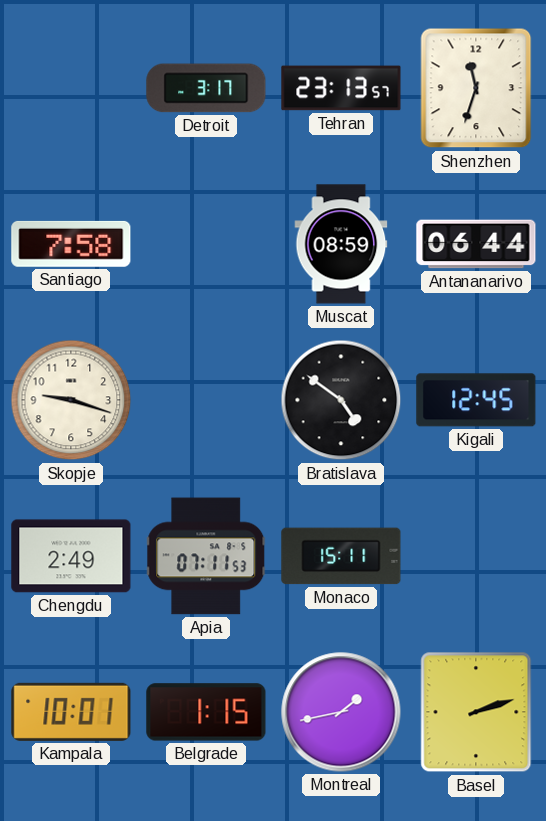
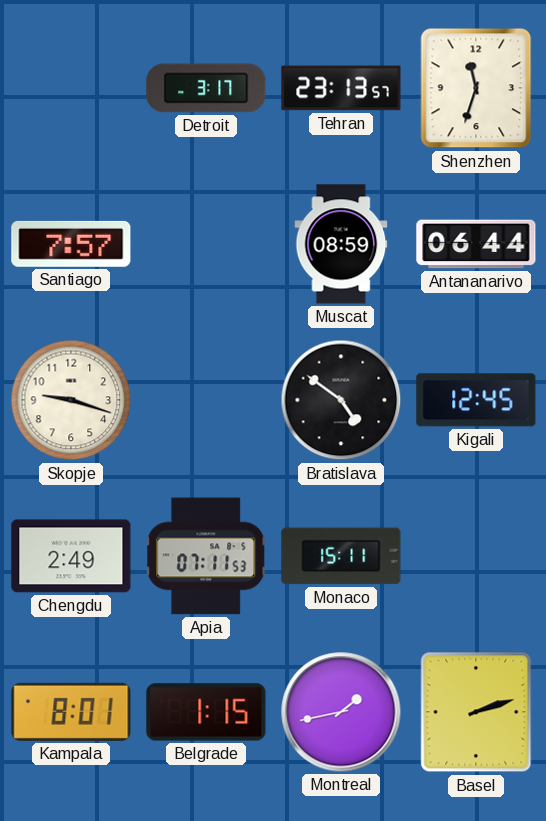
Santiago: 7:58 -> 7:57
Kampala: 10:01 -> 8:01
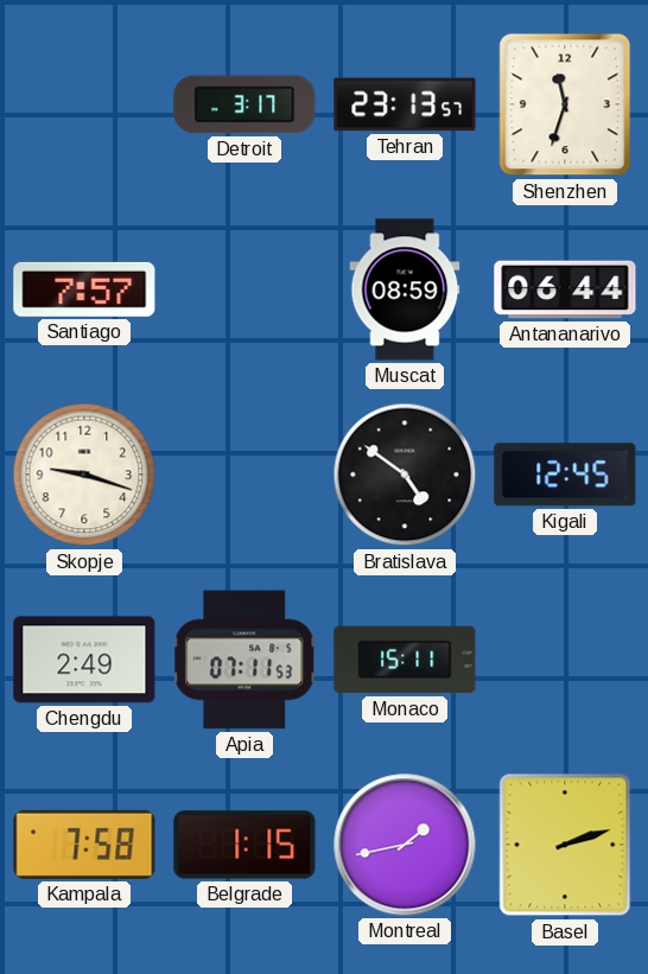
Kampala: 8:01 -> 7:58
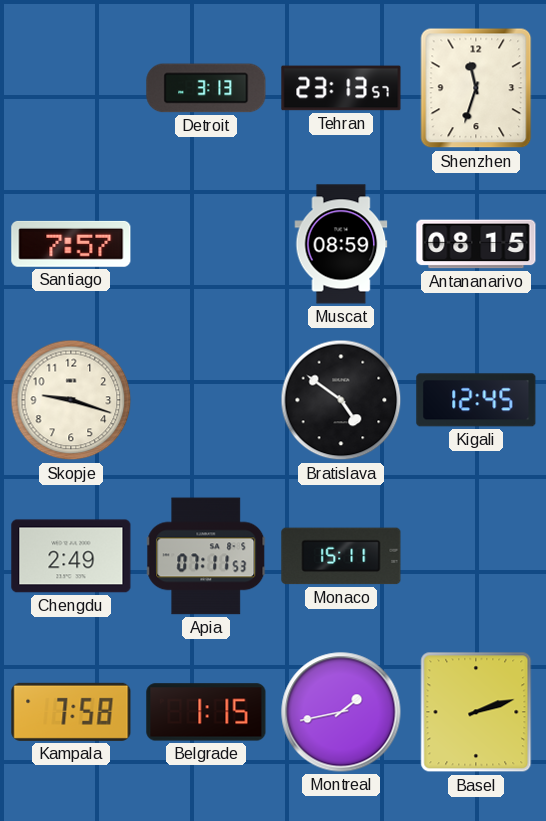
Detroit: 3:17 -> 3:13
Antananarivo: 06:44 -> 08:15
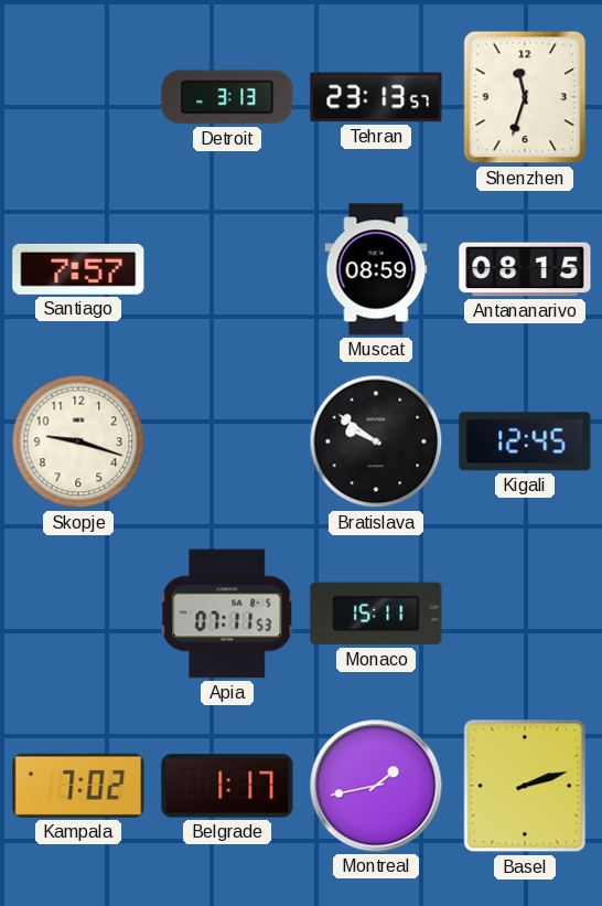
Bratislava: 4:51 -> 9:51
Chengdu: 2:49 -> none
Kampala: 7:58 -> 7:02
Belgrade: 1:15 -> 1:17
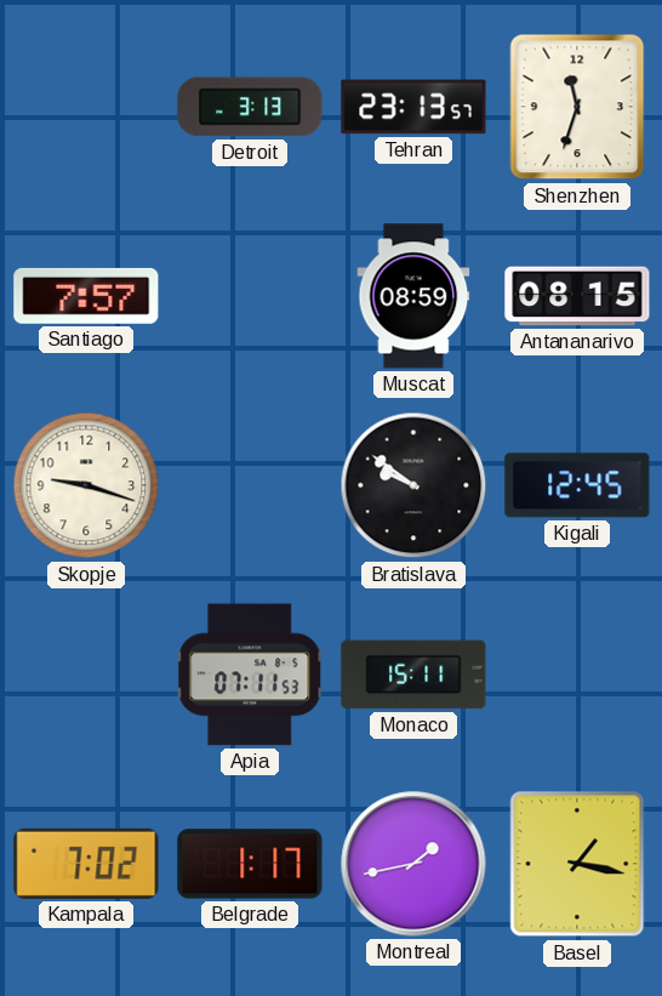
Basel: 2:12 -> 1:17
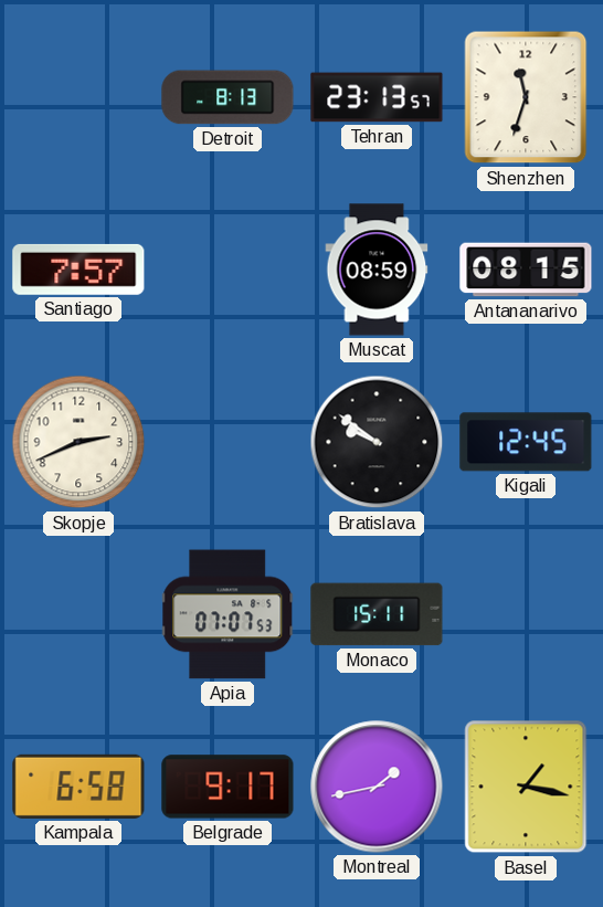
Detroit: 3:13 -> 8:13
Skopje: 9:18 -> 2:41
Apia: 07:11 -> 07:07
Kampala: 7:02 -> 6:58
Belgrade: 1:17 -> 9:17
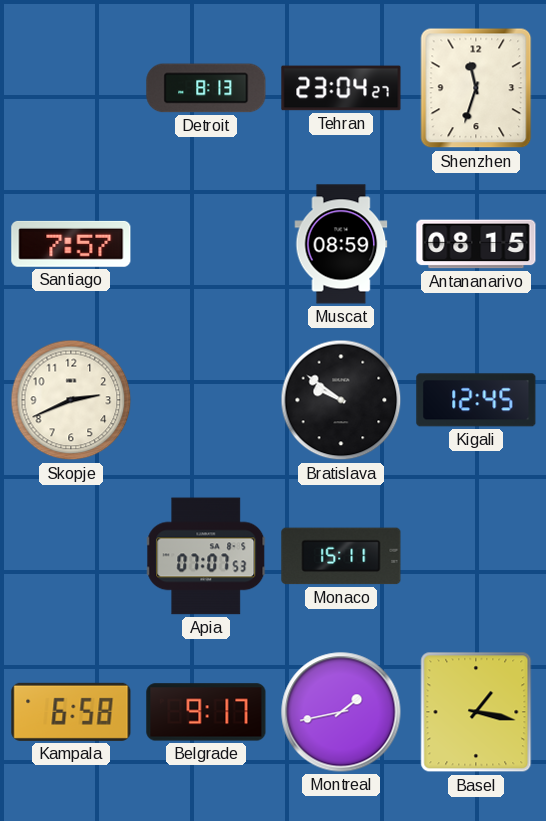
Tehran: 23:13 -> 23:04
